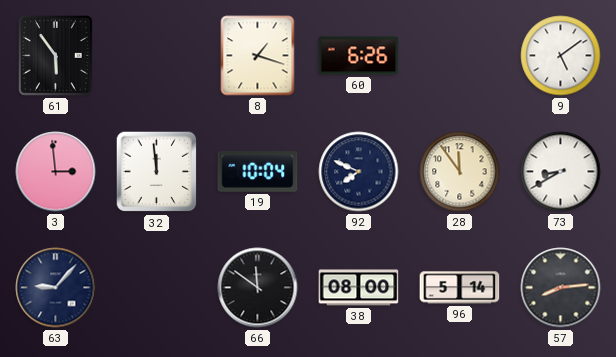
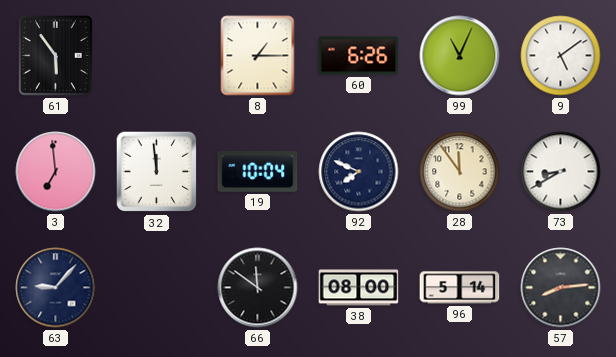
8: 1:18 -> 1:15
99: none -> 11:04
3: 2:59 -> 6:59
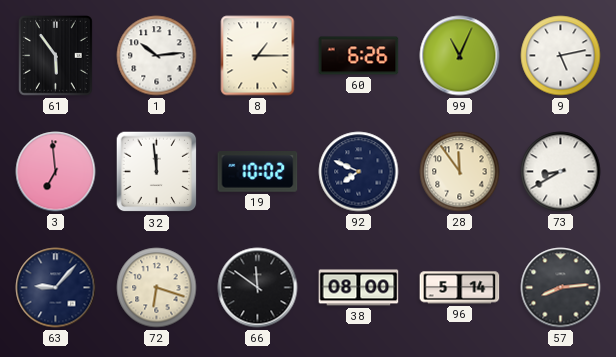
1: none -> 10:14
9: 5:09 -> 5:13
19: 10:04 -> 10:02
72: none -> 6:18
